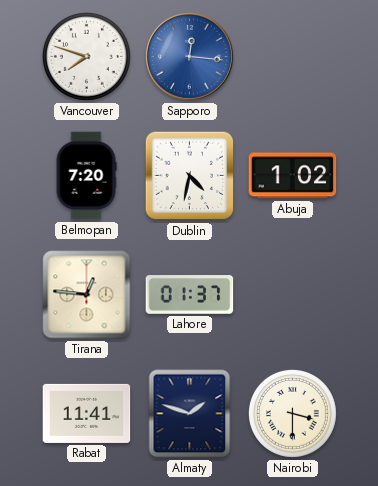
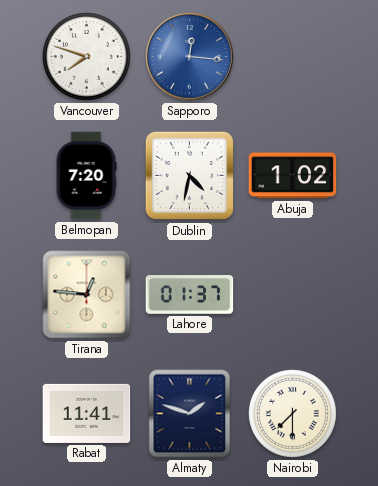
Nairobi: 3:30 -> 7:30
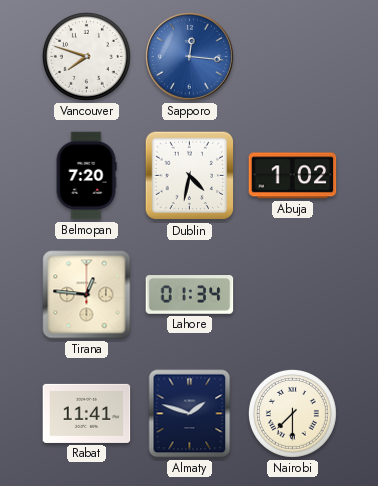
Lahore: 01:37 -> 01:34
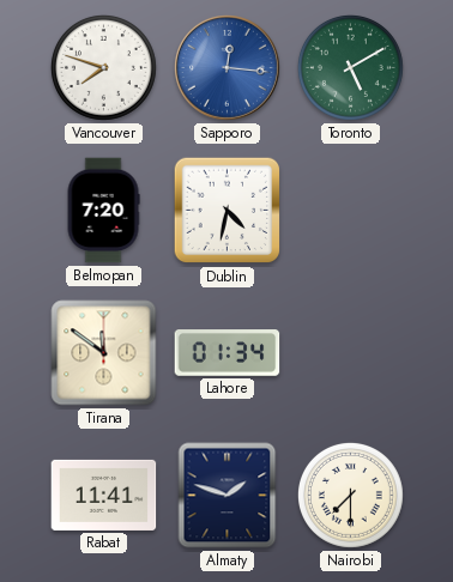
Toronto: none -> 5:10
Abuja: 1:02 -> none
Tirana: 12:46 -> 11:51
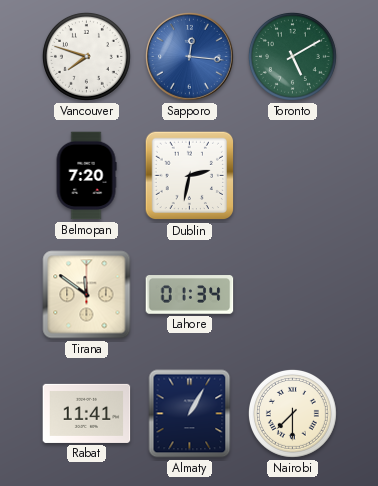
Dublin: 4:32 -> 2:32
Almaty: 1:48 -> 1:05
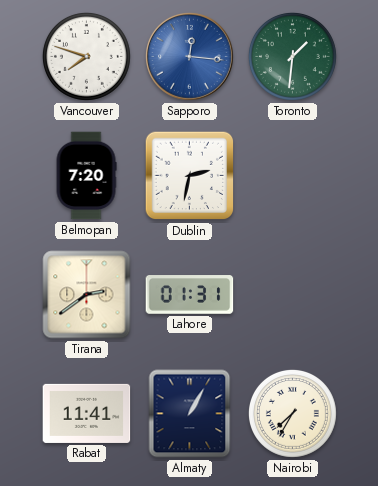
Toronto: 5:10 -> 1:31
Tirana: 11:51 -> 2:39
Lahore: 01:34 -> 01:31
Nairobi: 7:30 -> 7:35
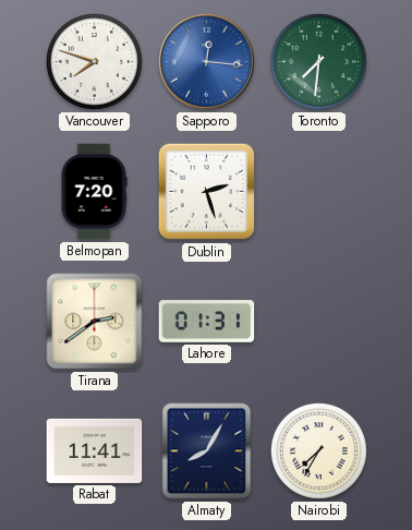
Toronto: 1:31 -> 7:31
Dublin: 2:32 -> 2:27
Almaty: 1:05 -> 8:05
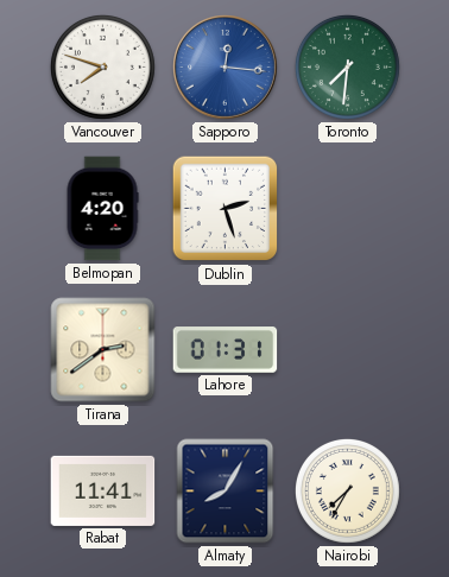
Belmopan: 7:20 -> 4:20
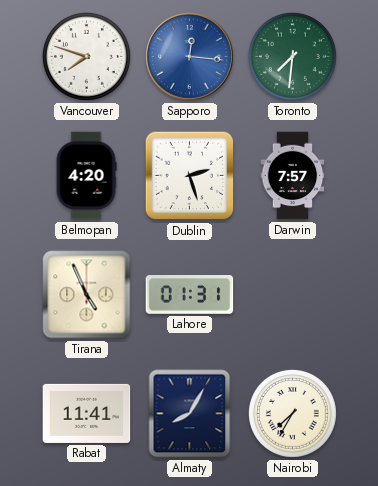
Darwin: none -> 7:57
Tirana: 2:39 -> 4:56
